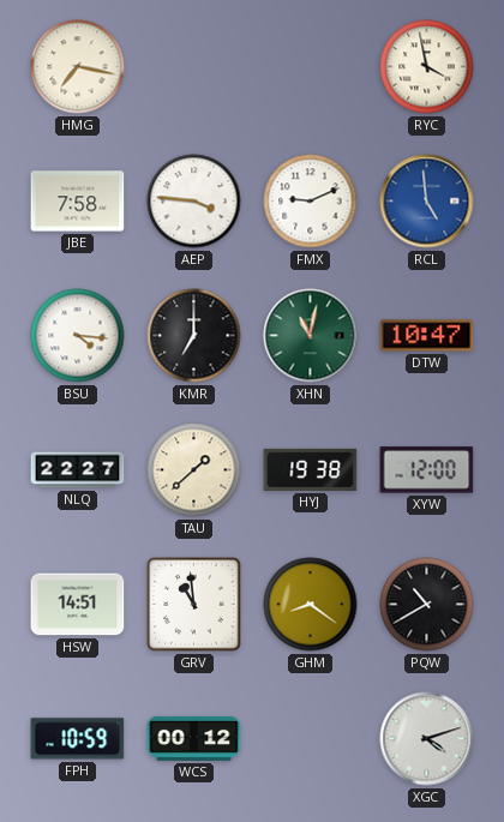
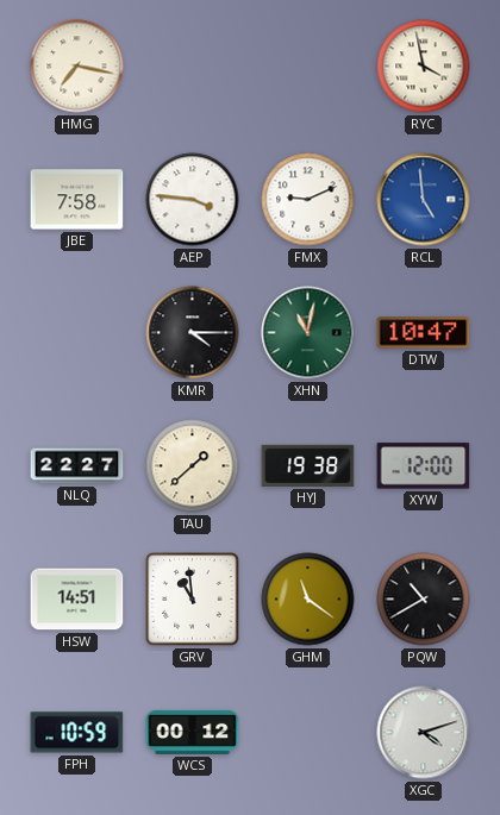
BSU: 4:16 -> none
KMR: 7:00 -> 4:15
GHM: 8:21 -> 11:21
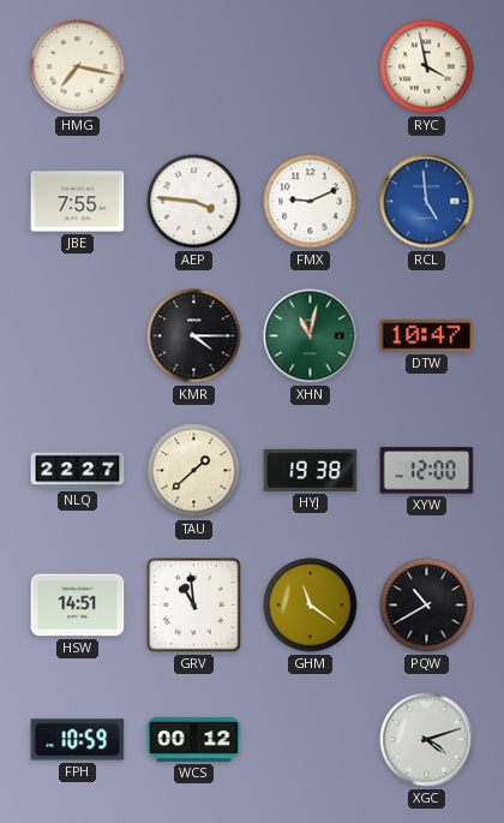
JBE: 7:58 -> 7:55
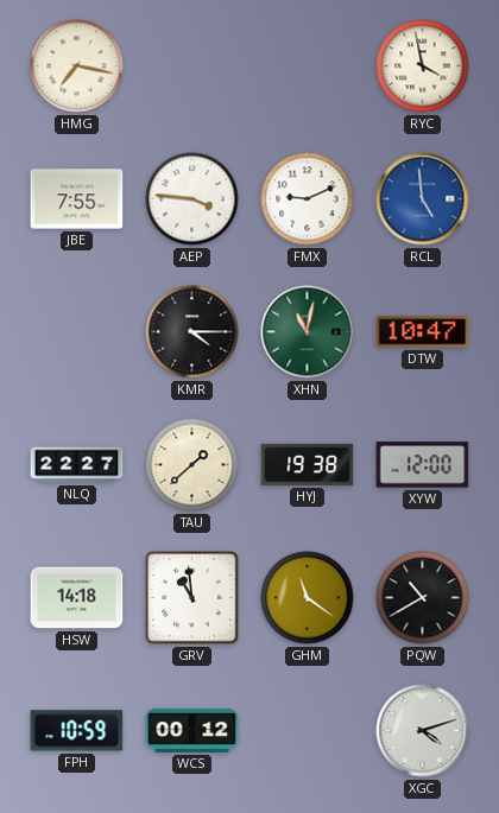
HSW: 14:51 -> 14:18
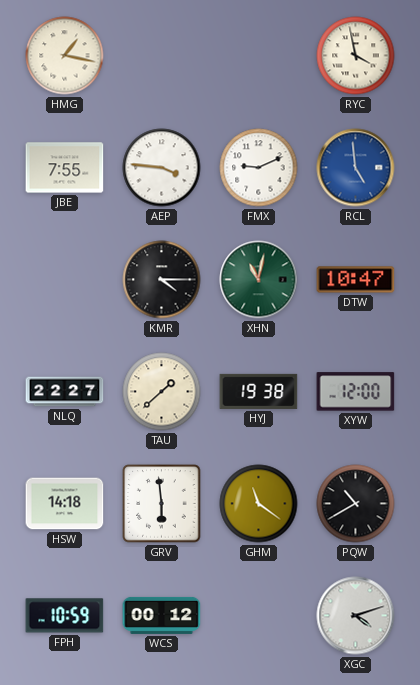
HMG: 7:17 -> 1:17
GRV: 10:59 -> 5:59
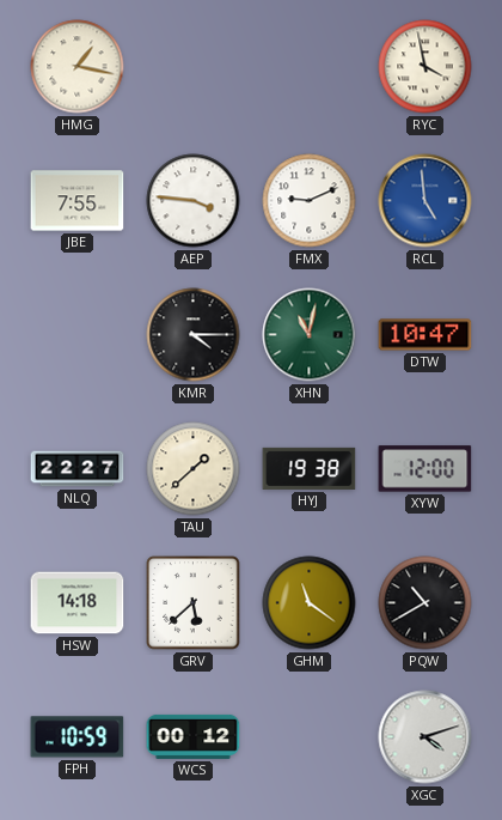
GRV: 5:59 -> 5:38
